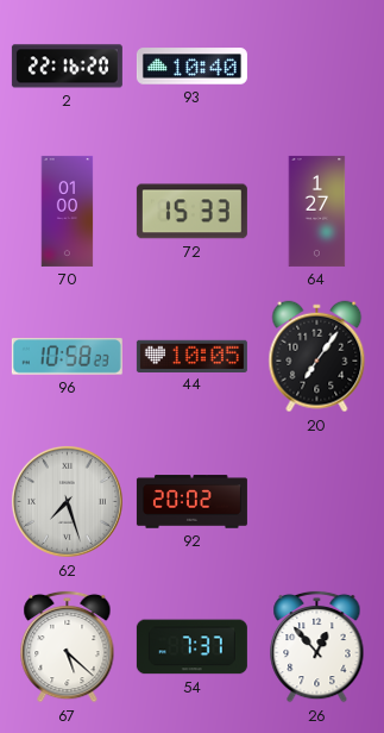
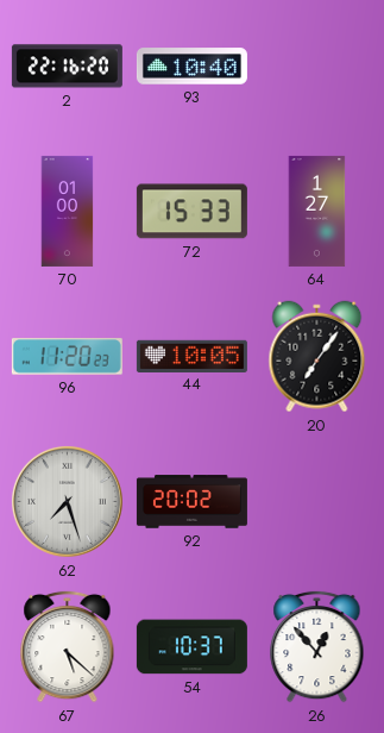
96: 10:58 -> 11:20
54: 7:37 -> 10:37
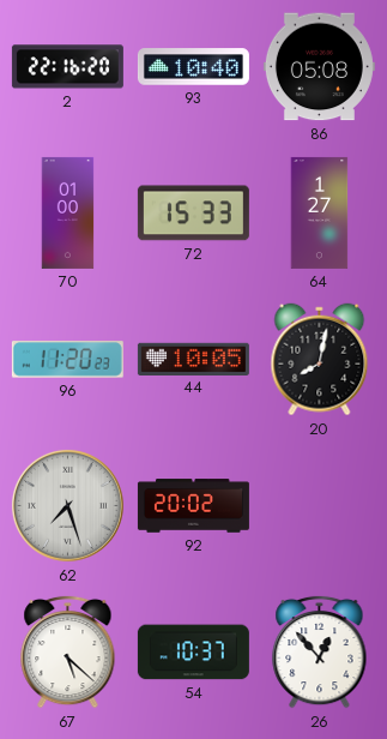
86: none -> 05:08
20: 7:06 -> 8:02
